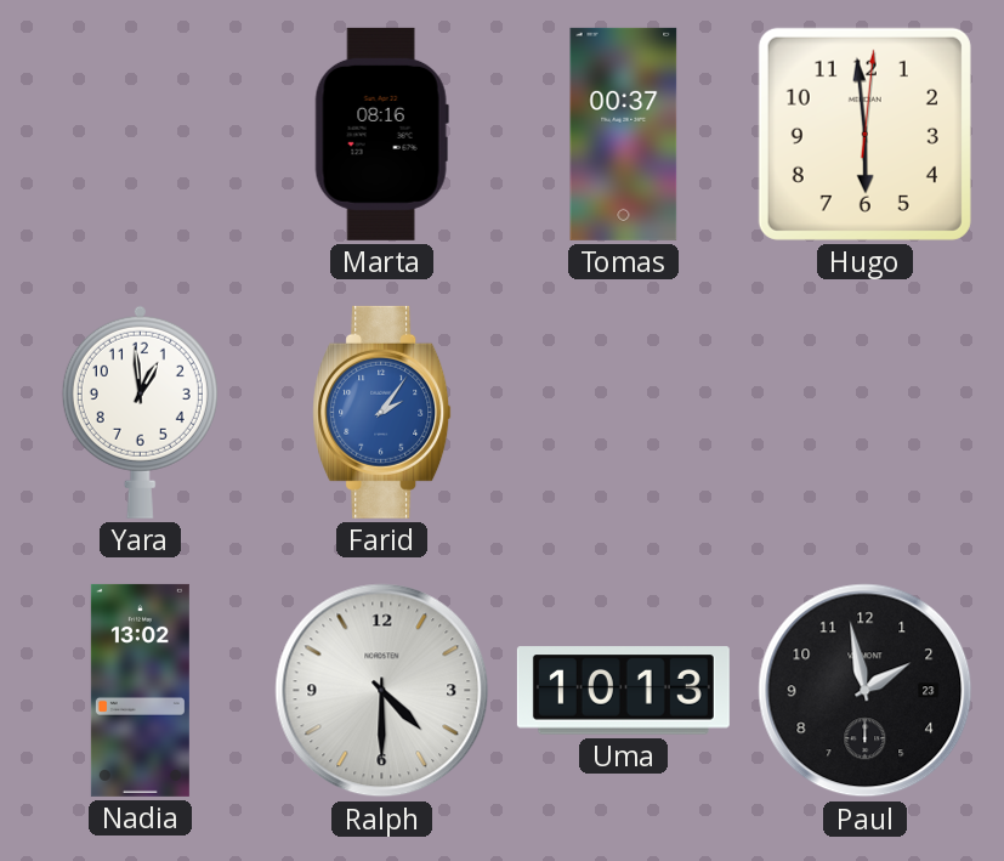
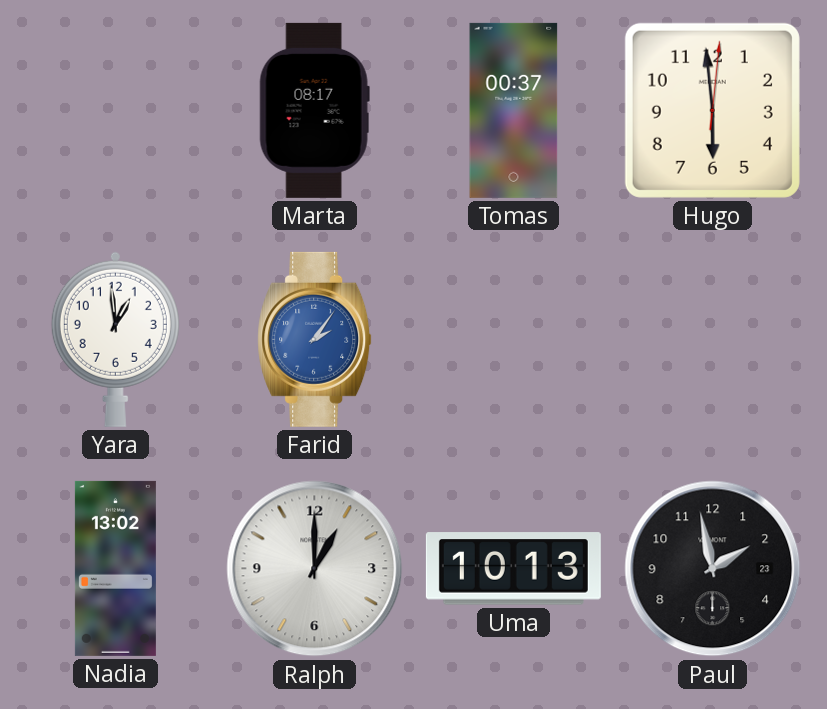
Marta: 08:16 -> 08:17
Ralph: 4:30 -> 1:00
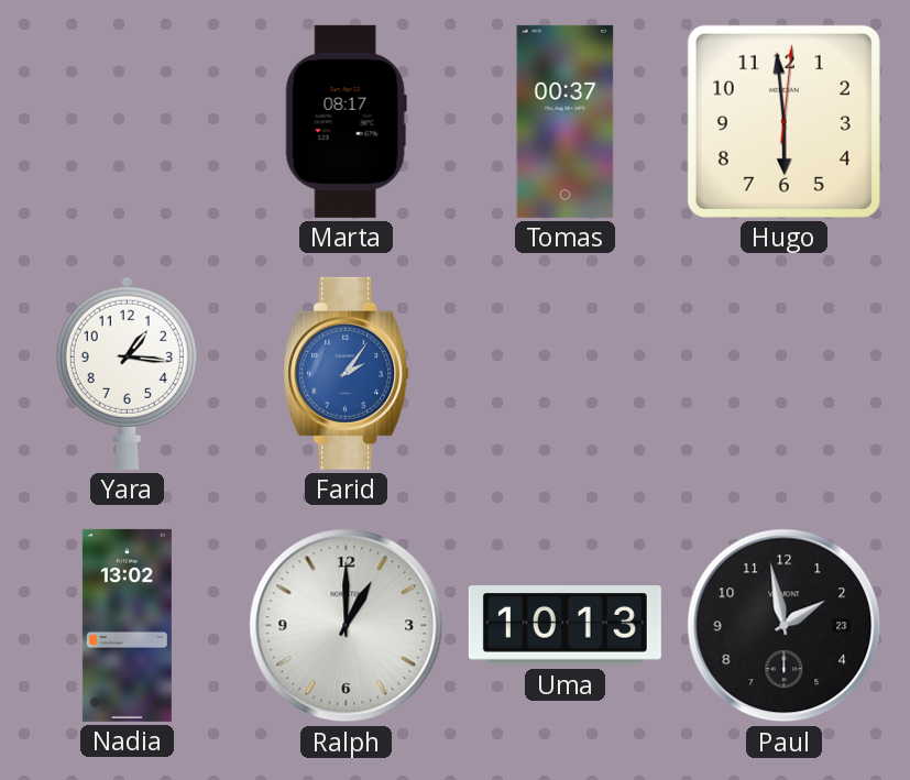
Yara: 12:59 -> 1:16
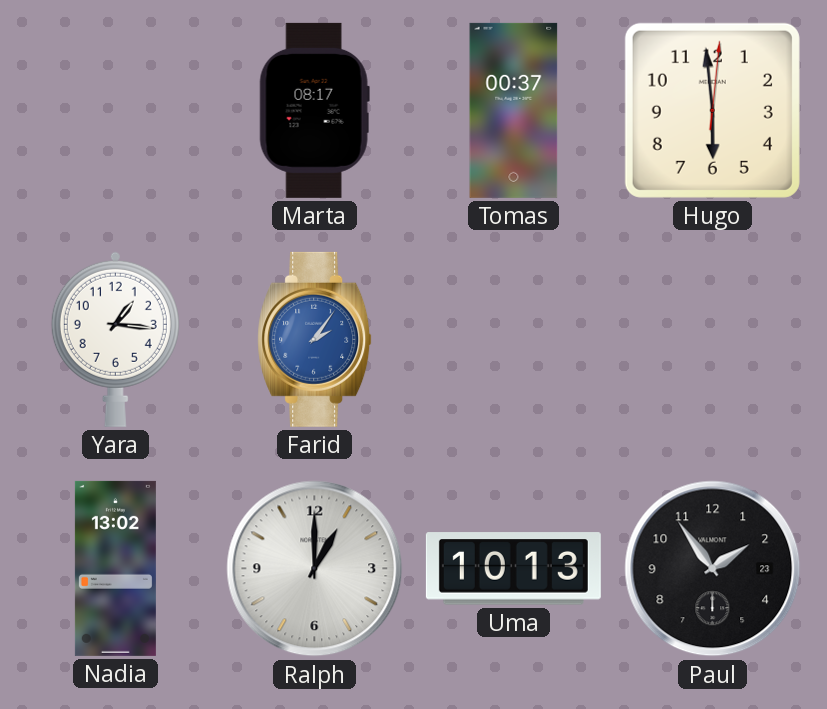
Paul: 1:58 -> 1:54
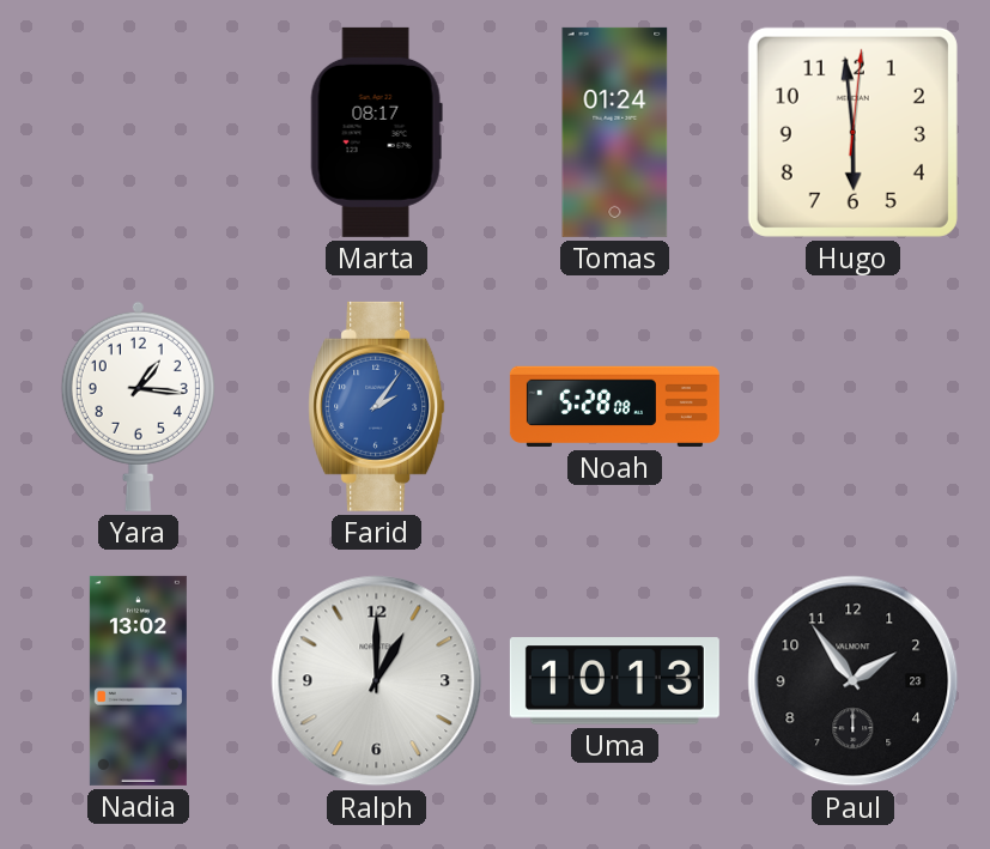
Tomas: 00:37 -> 01:24
Noah: none -> 5:28
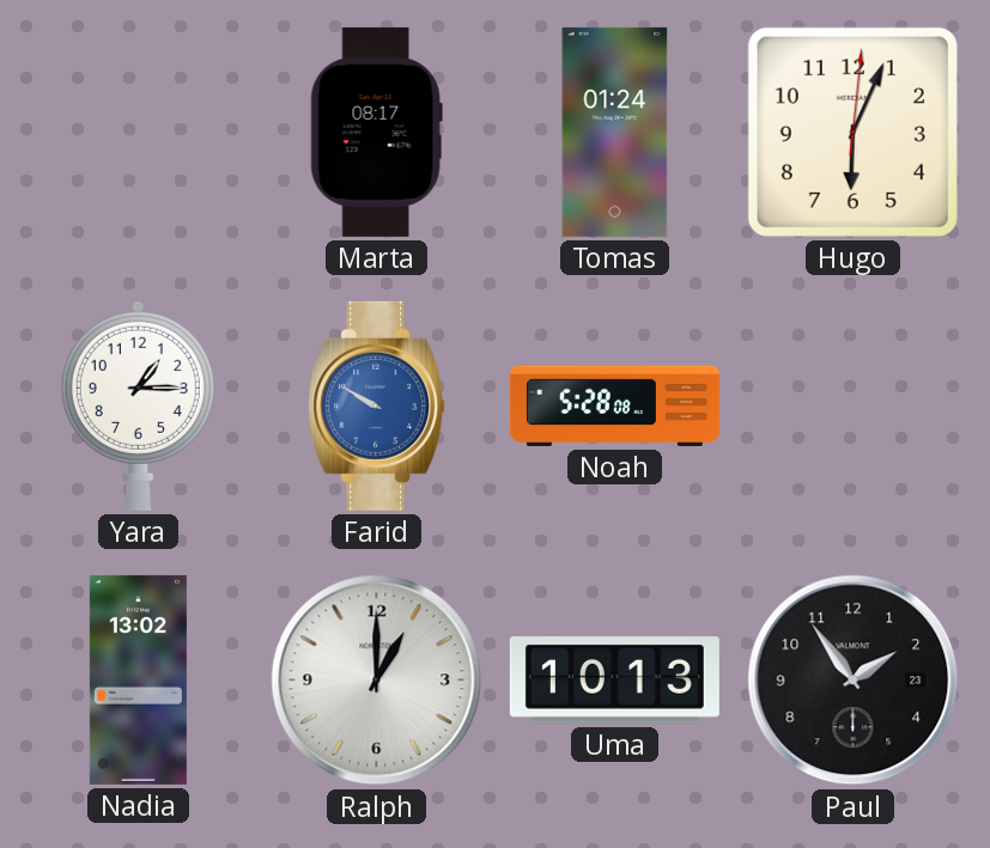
Hugo: 5:59 -> 6:04
Yara: 1:16 -> 1:15
Farid: 2:06 -> 9:50
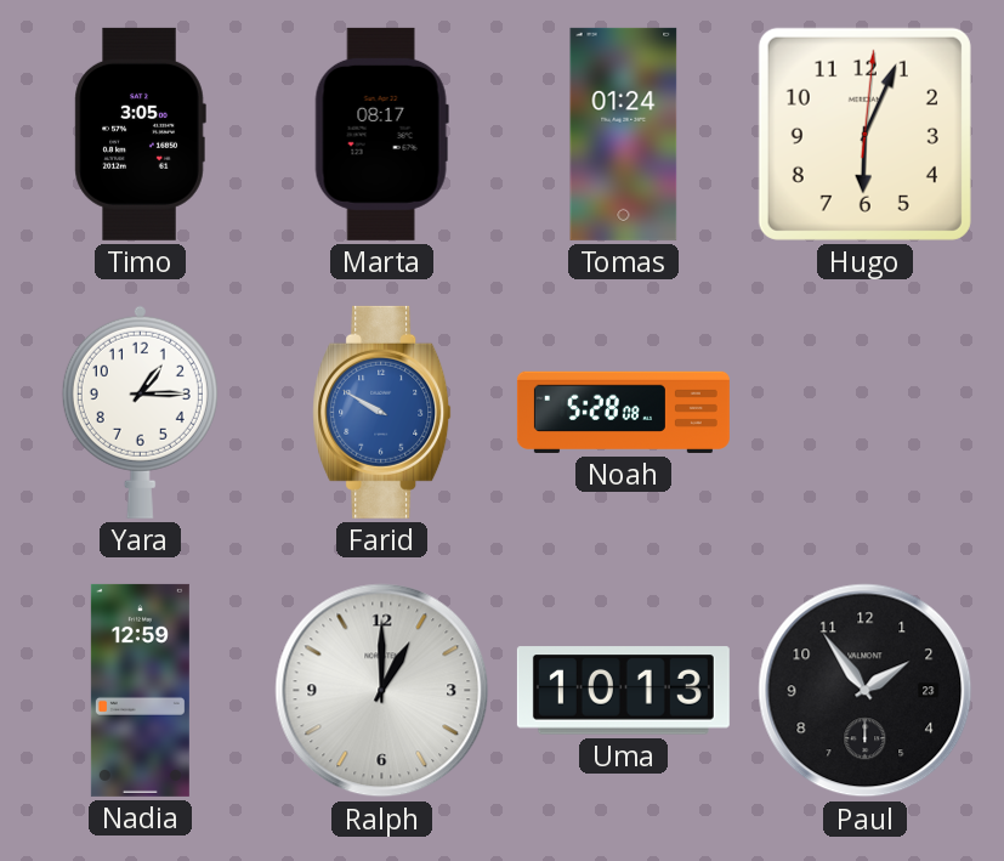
Timo: none -> 3:05
Nadia: 13:02 -> 12:59
